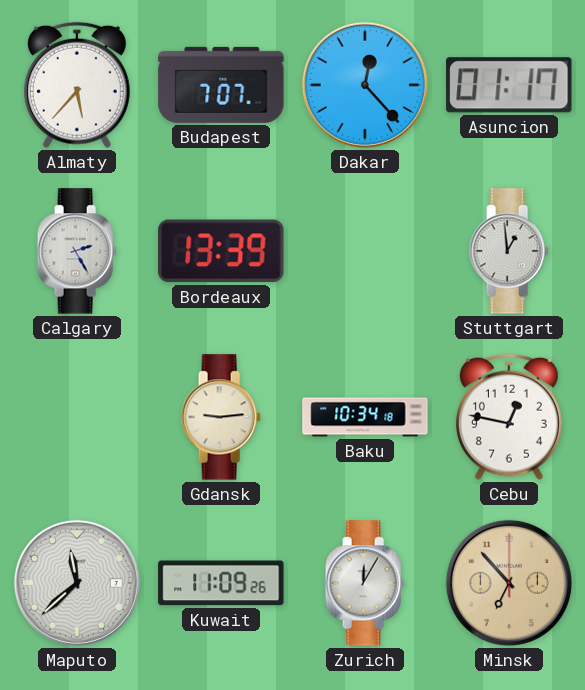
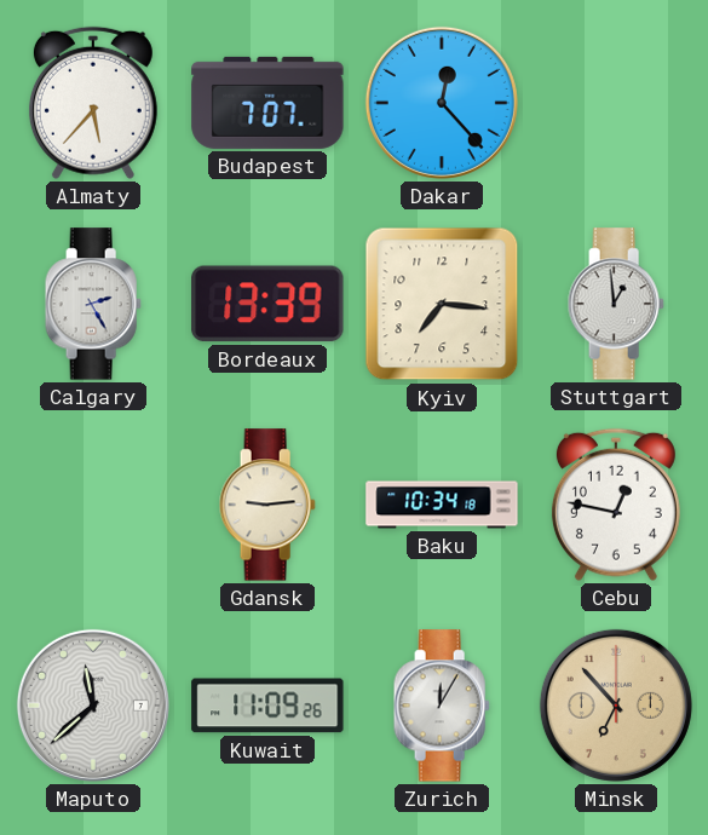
Asuncion: 01:17 -> none
Kyiv: none -> 7:16
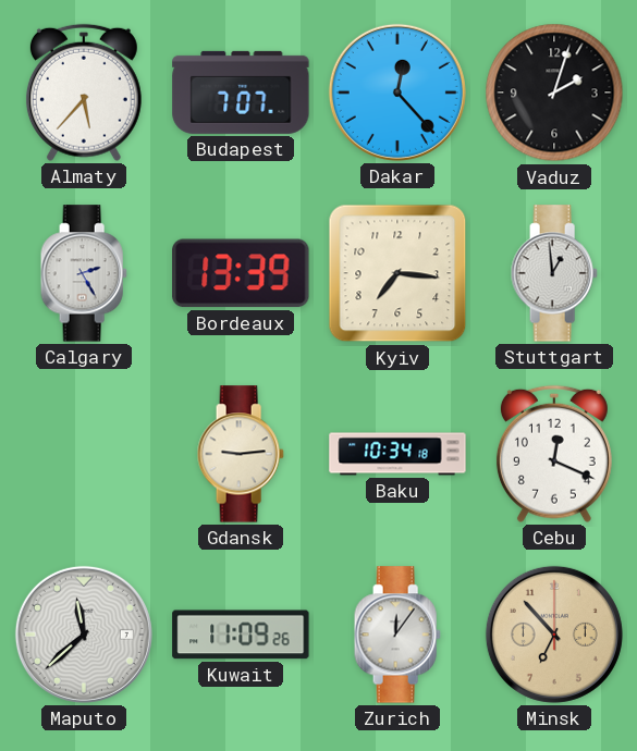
Vaduz: none -> 2:03
Cebu: 12:47 -> 12:19
Zurich: 12:05 -> 12:06
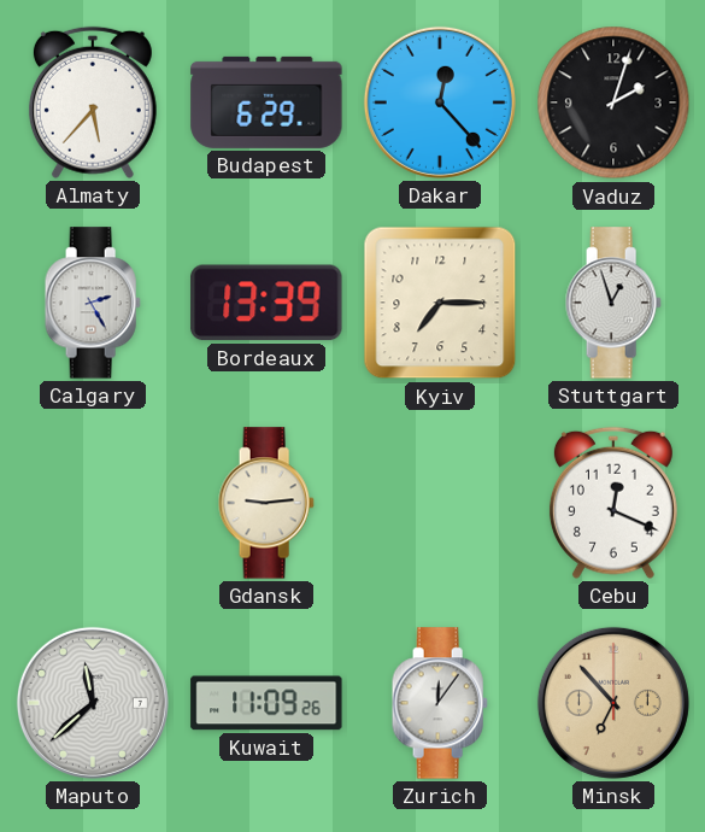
Budapest: 7:07 -> 6:29
Kyiv: 7:16 -> 7:15
Stuttgart: 12:59 -> 12:57
Baku: 10:34 -> none
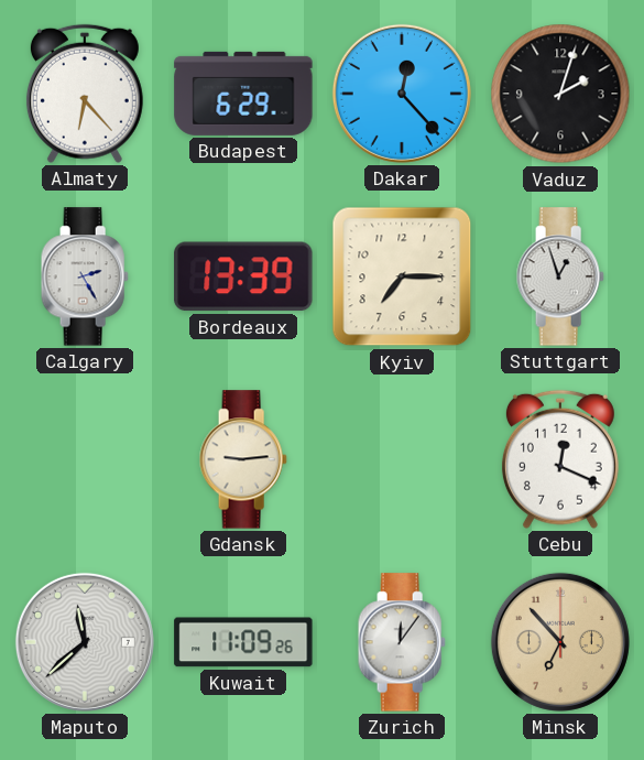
Almaty: 5:37 -> 6:23
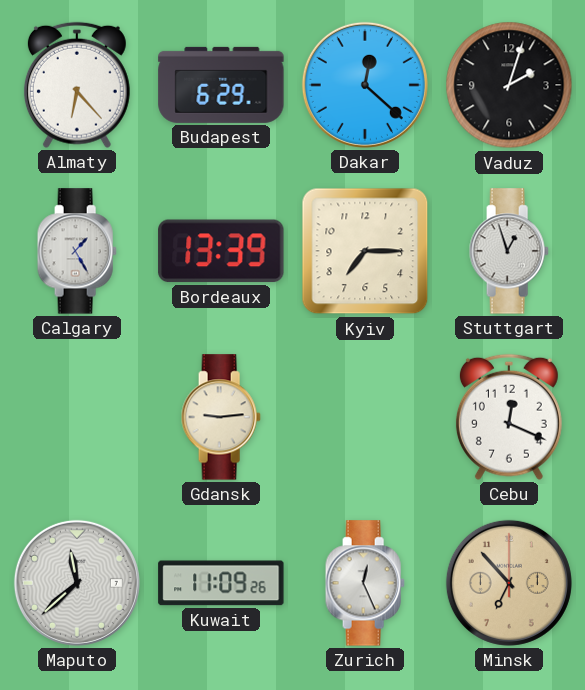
Dakar: 12:23 -> 12:22
Calgary: 2:25 -> 1:25
Zurich: 12:06 -> 12:26
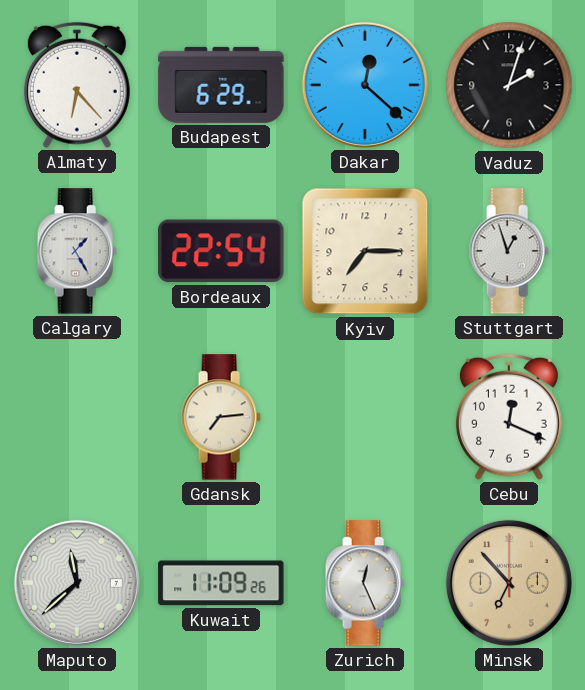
Bordeaux: 13:39 -> 22:54
Gdansk: 9:14 -> 7:14
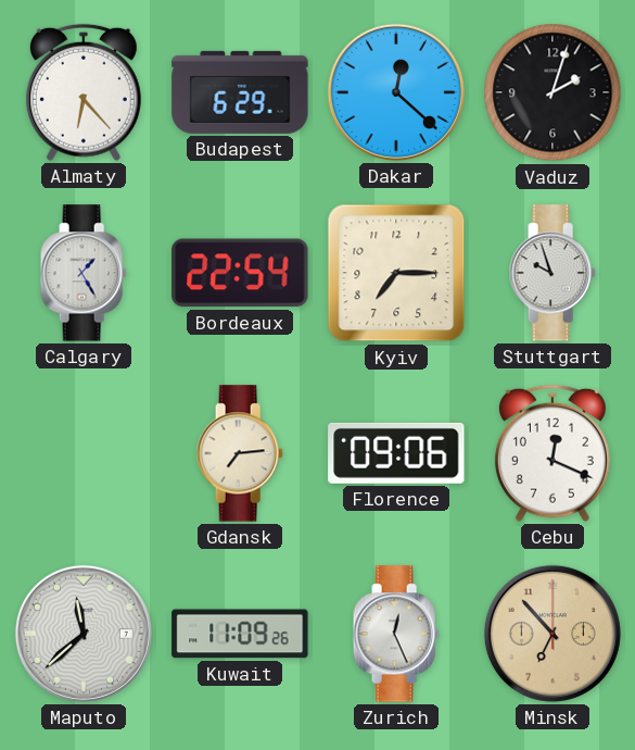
Stuttgart: 12:57 -> 9:57
Florence: none -> 09:06
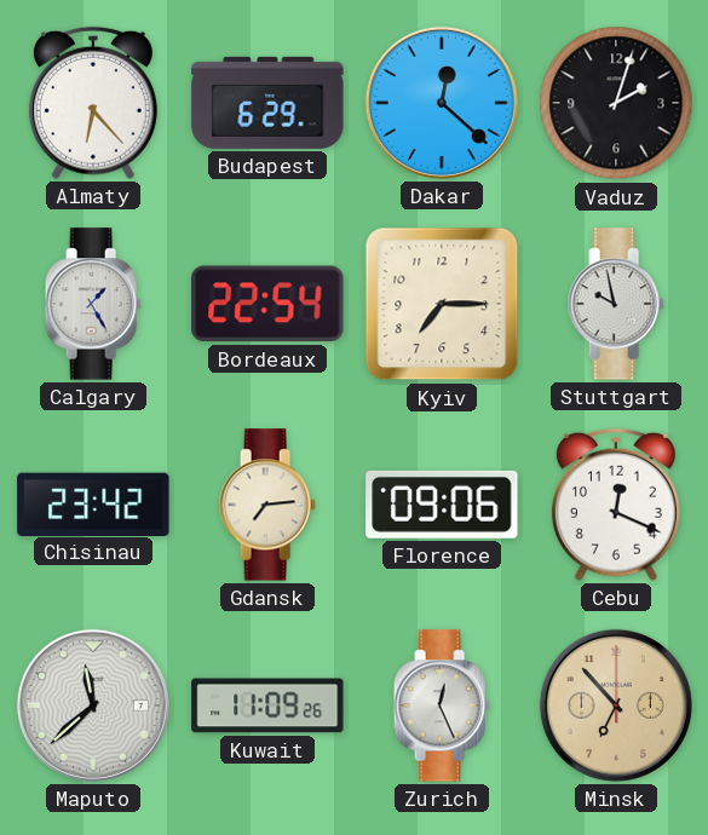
Stuttgart: 9:57 -> 9:58
Chisinau: none -> 23:42
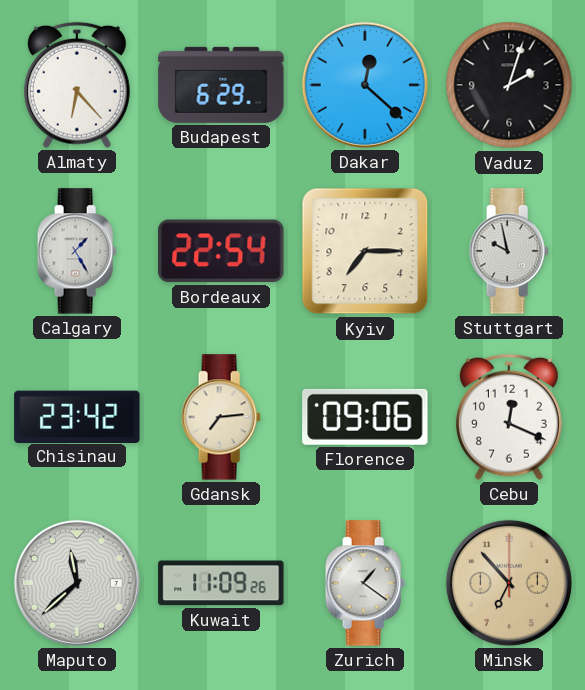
Zurich: 12:26 -> 1:21
